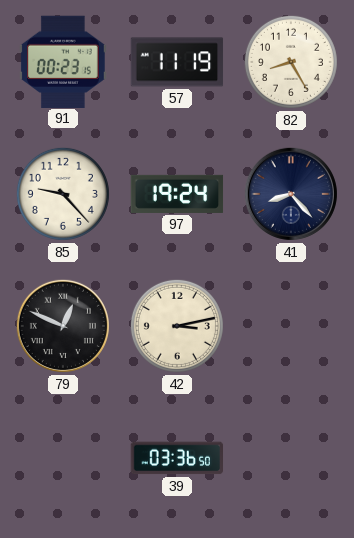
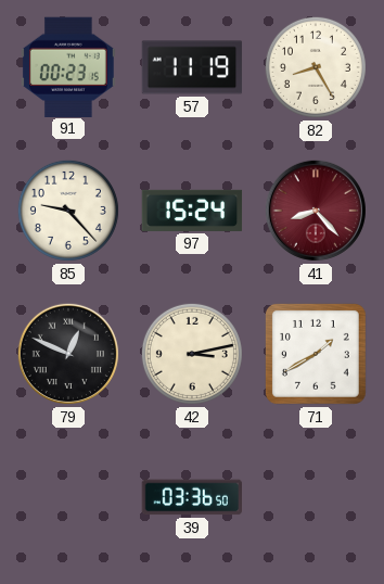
97: 19:24 -> 15:24
41 dial: navy -> burgundy
71: none -> 1:40
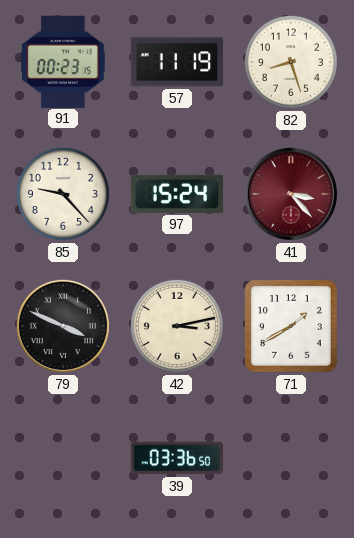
82: 8:25 -> 8:27
41: 8:23 -> 3:23
79: 12:49 -> 3:49
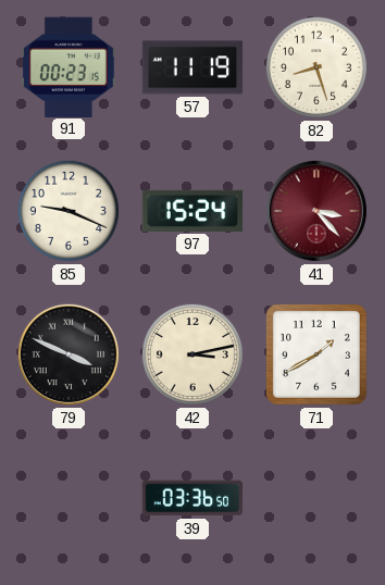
85: 9:23 -> 9:19
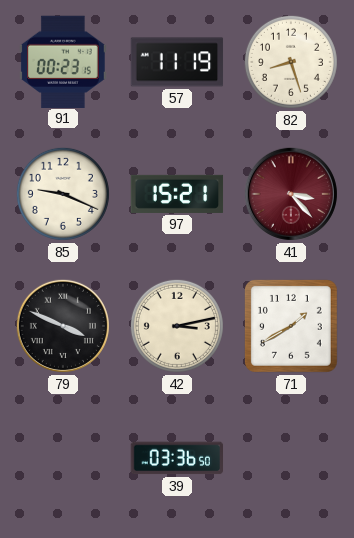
97: 15:24 -> 15:21
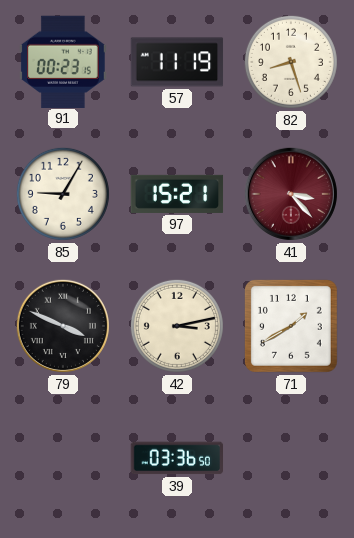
85: 9:19 -> 9:05
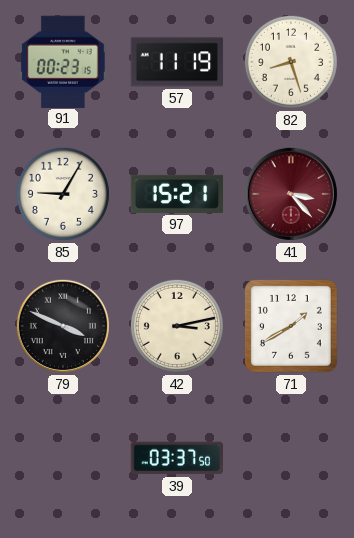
39: 03:36 -> 03:37
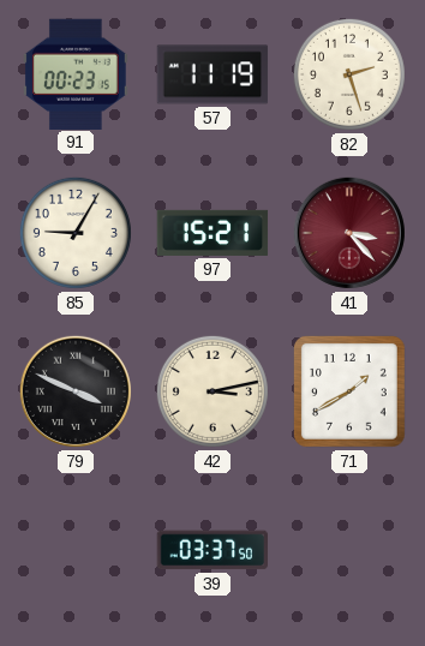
82: 8:27 -> 2:27
